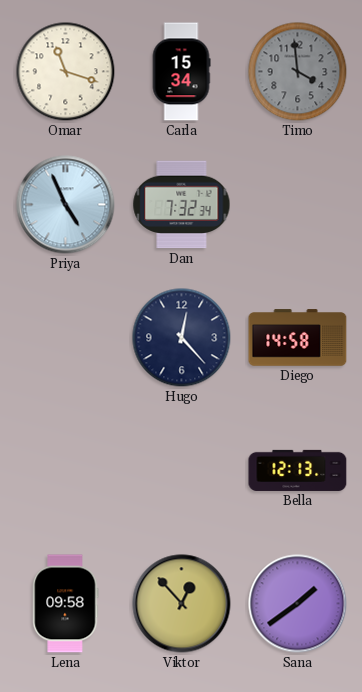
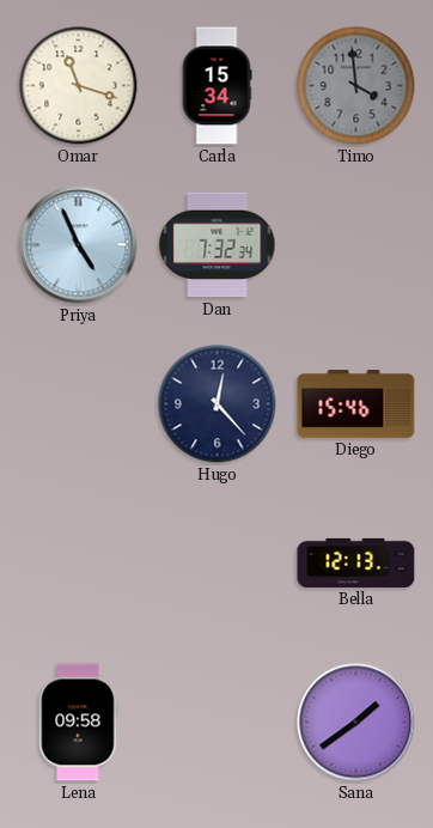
Diego: 14:58 -> 15:46
Viktor: 12:53 -> none
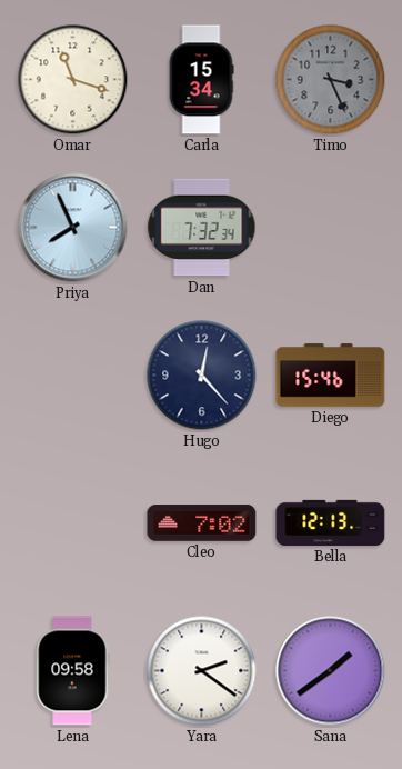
Timo: 3:59 -> 3:26
Priya: 4:56 -> 7:56
Cleo: none -> 7:02
Yara: none -> 2:21
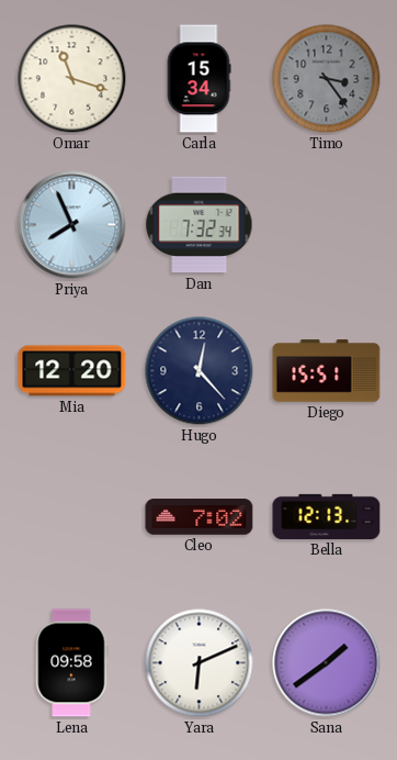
Timo: 3:26 -> 3:24
Mia: none -> 12:20
Diego: 15:46 -> 15:51
Yara: 2:21 -> 6:11
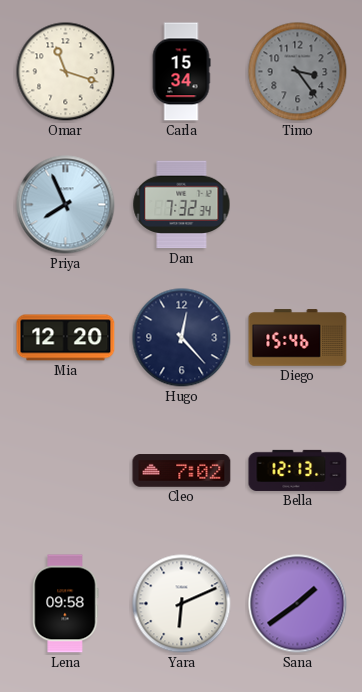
Diego: 15:51 -> 15:46
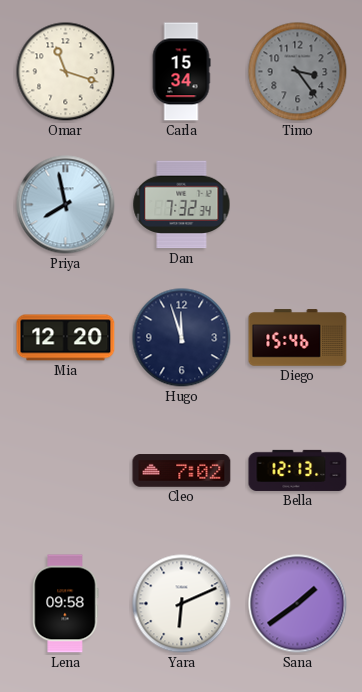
Priya: 7:56 -> 7:58
Hugo: 12:23 -> 11:57
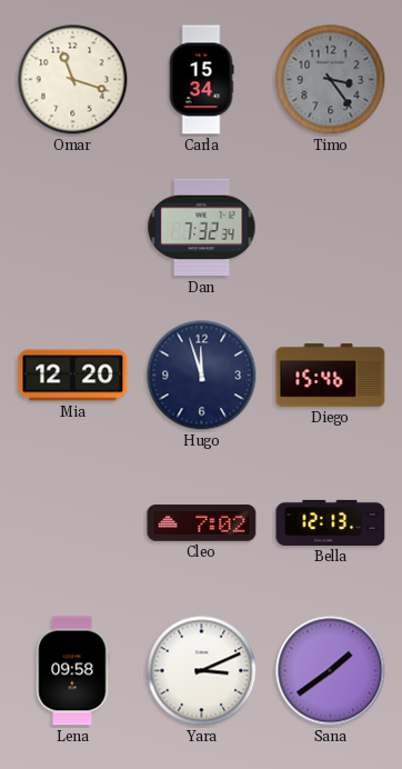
Priya: 7:58 -> none
Yara: 6:11 -> 3:11
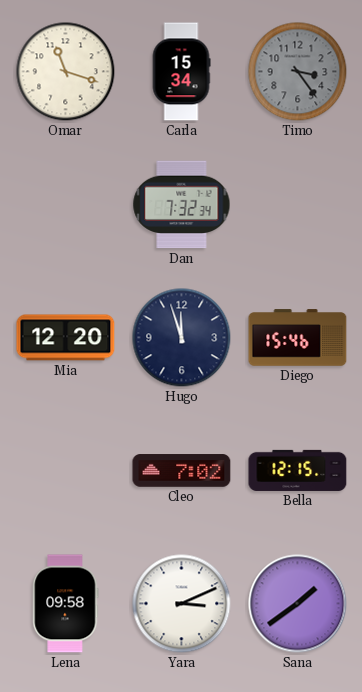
Bella: 12:13 -> 12:15
